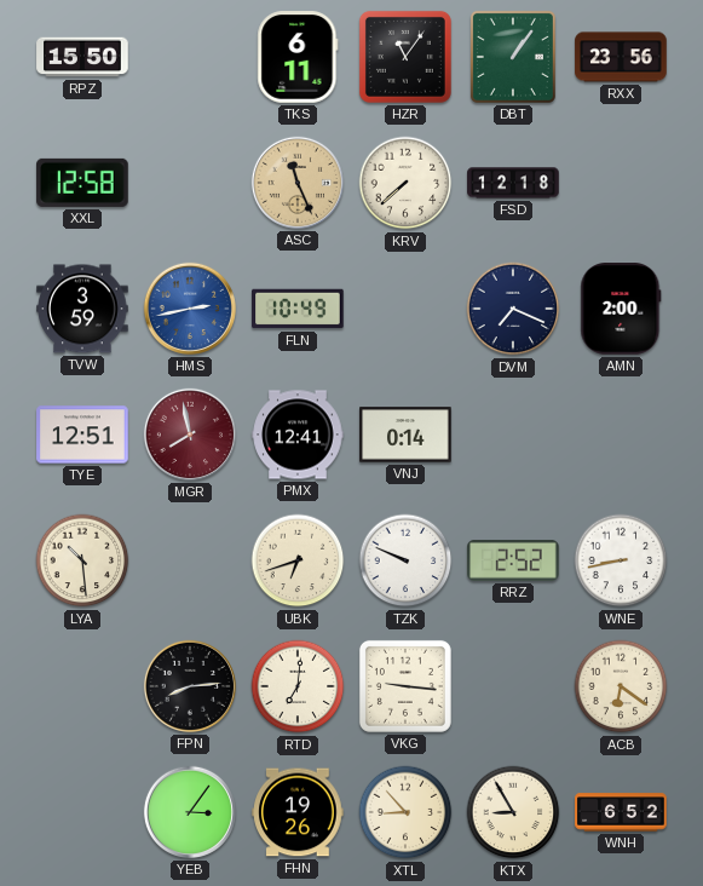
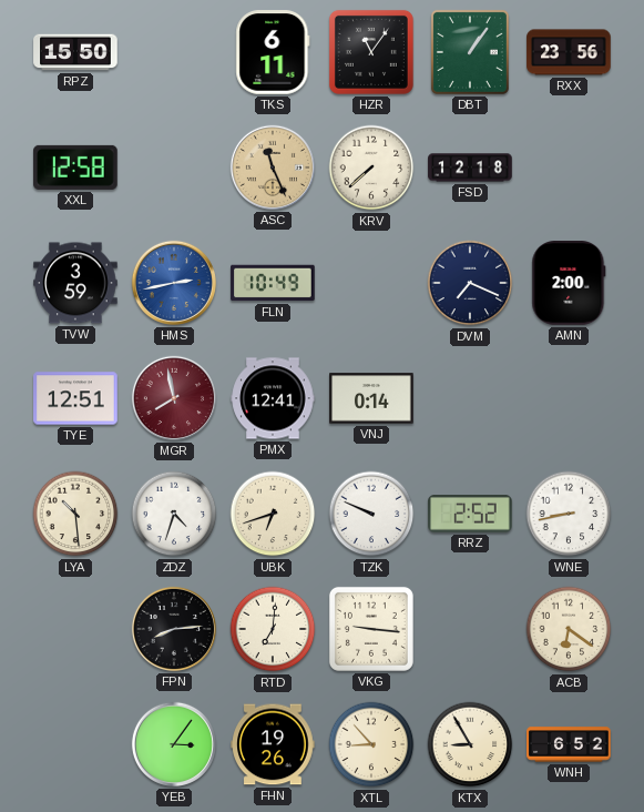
ZDZ: none -> 4:33
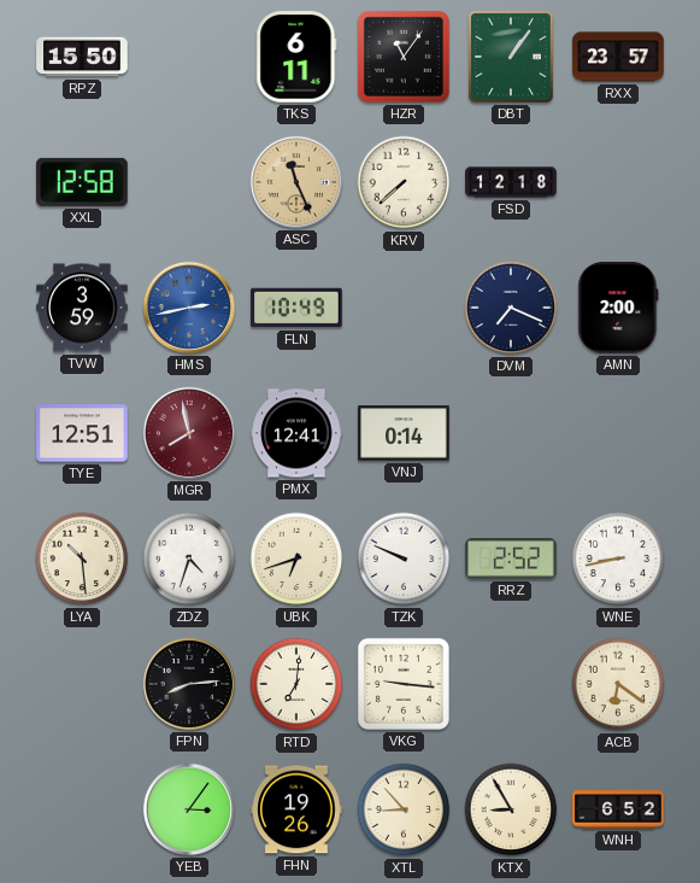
RXX: 23:56 -> 23:57
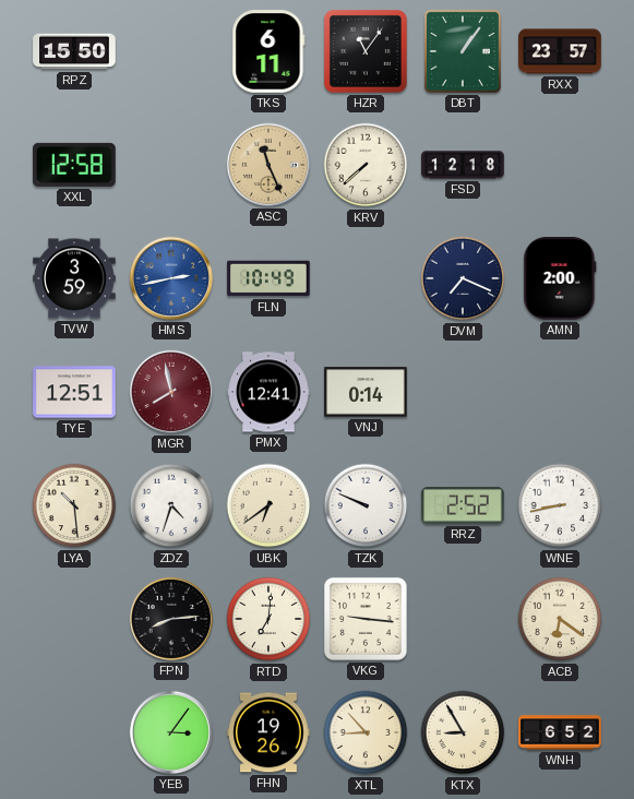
UBK: 6:42 -> 6:39
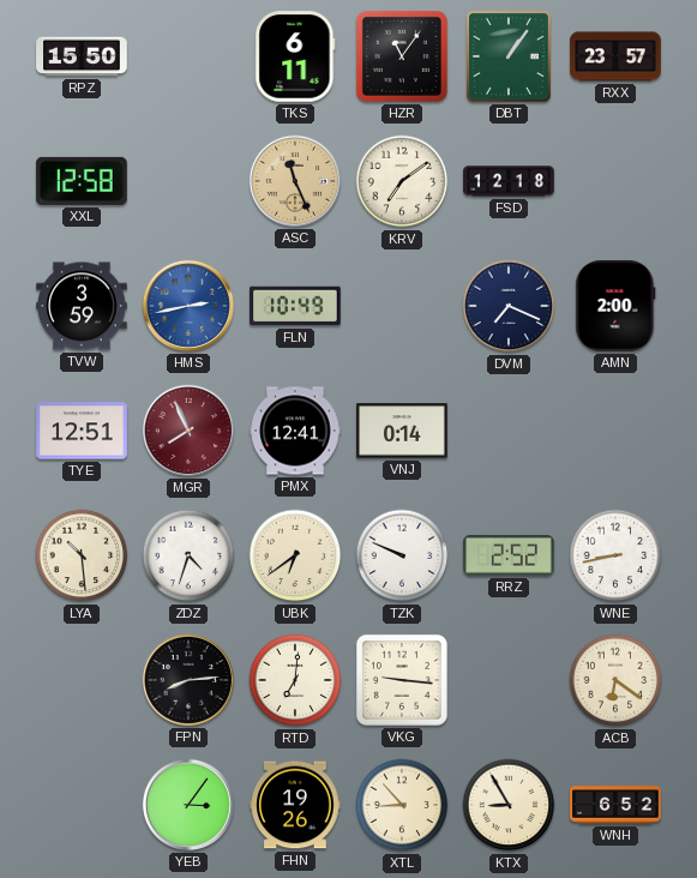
KRV: 7:38 -> 7:09
MGR: 7:58 -> 7:56
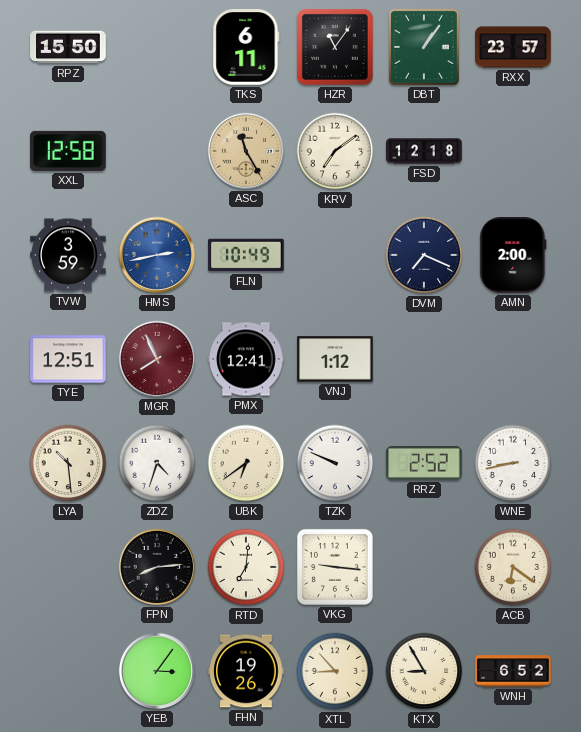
ASC: 11:26 -> 11:25
VNJ: 0:14 -> 1:12
